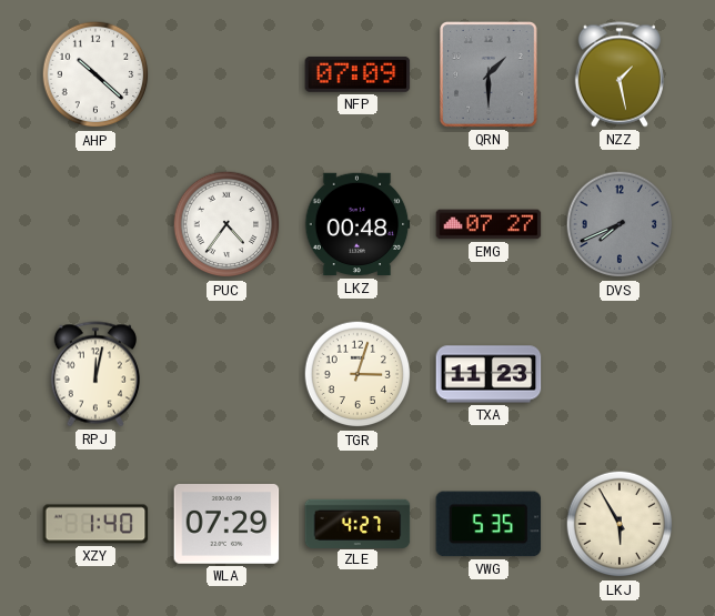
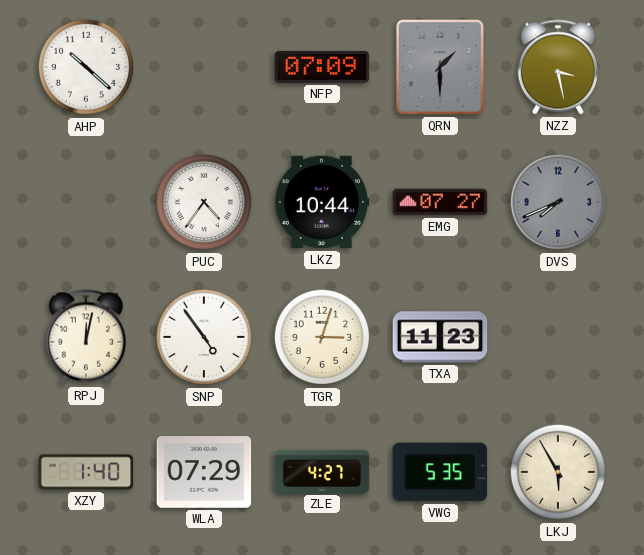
NZZ: 1:28 -> 3:28
LKZ: 00:48 -> 10:44
SNP: none -> 4:54
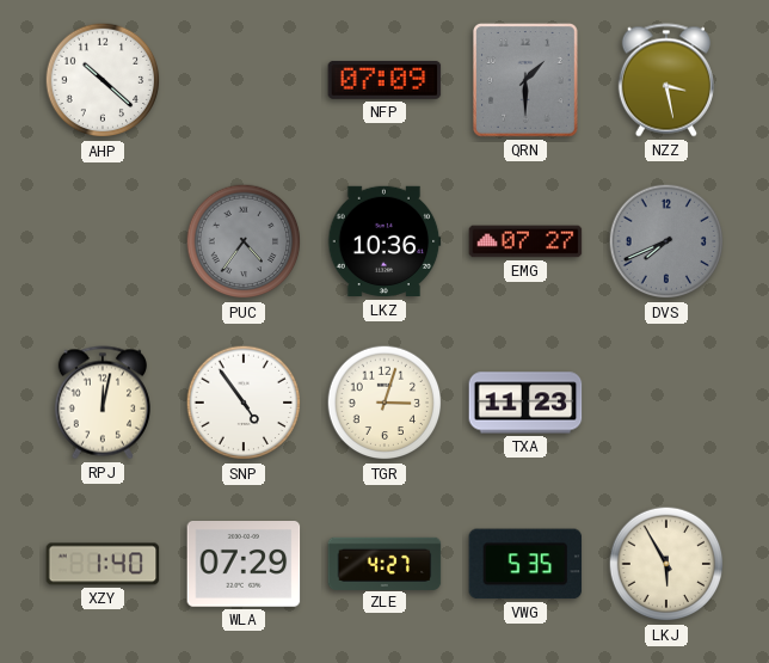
PUC dial: white -> grey
LKZ: 10:44 -> 10:36
